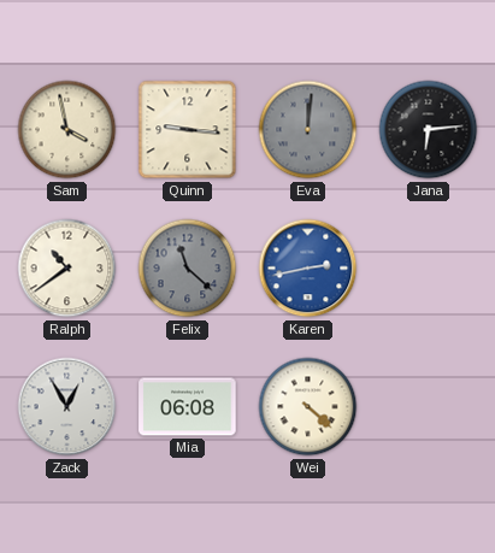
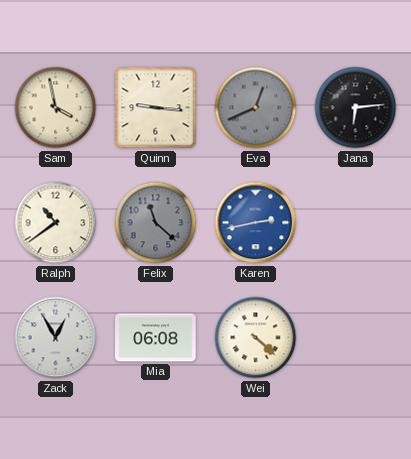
Eva: 12:01 -> 12:41
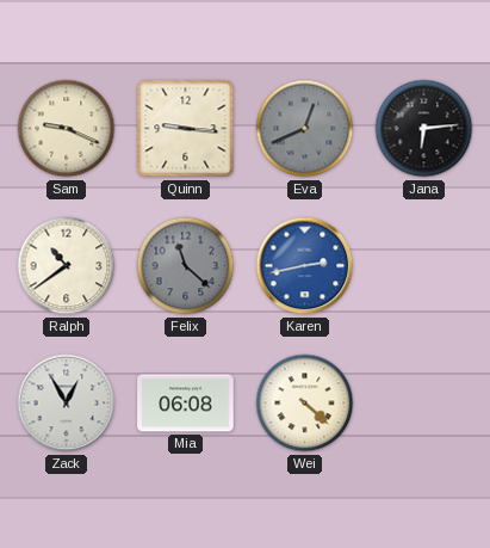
Sam: 3:58 -> 9:19
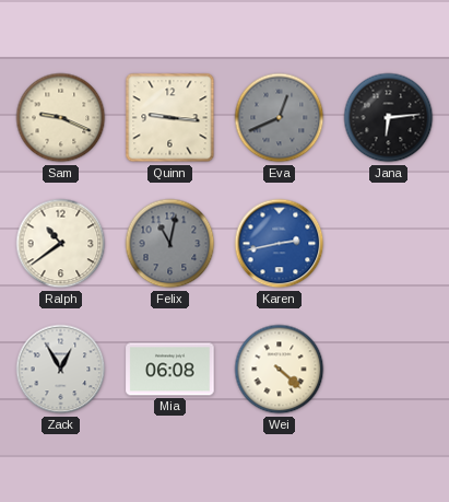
Felix: 11:22 -> 11:02
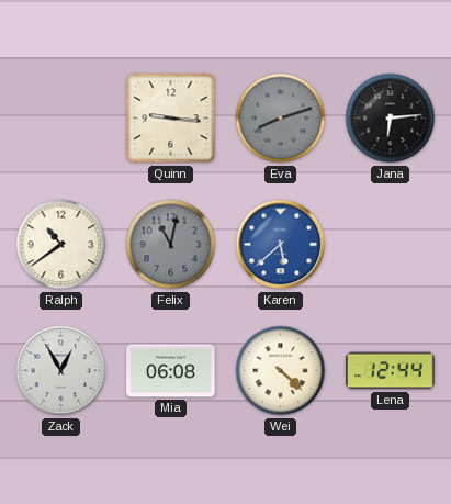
Sam: 9:19 -> none
Eva: 12:41 -> 8:12
Karen: 2:43 -> 5:38
Lena: none -> 12:44
